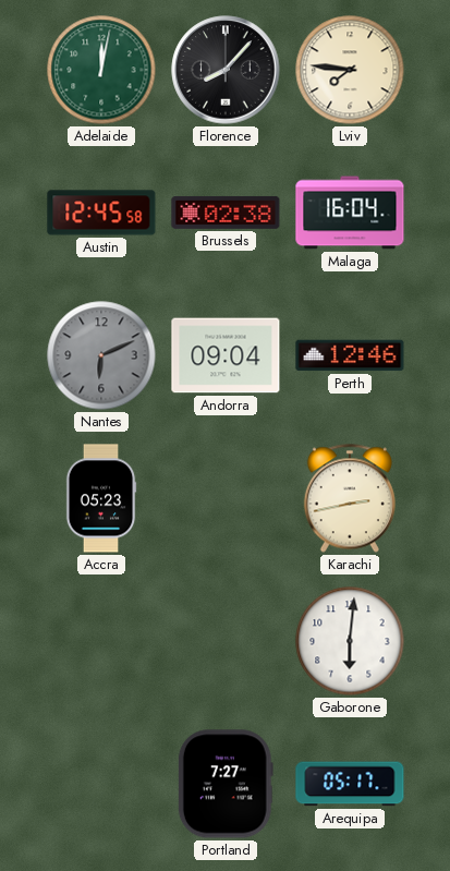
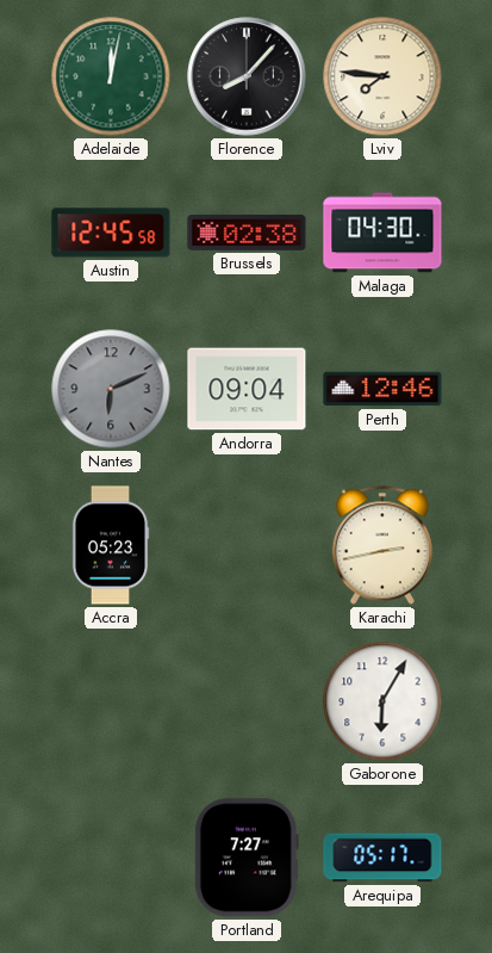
Malaga: 16:04 -> 04:30
Gaborone: 6:01 -> 6:05
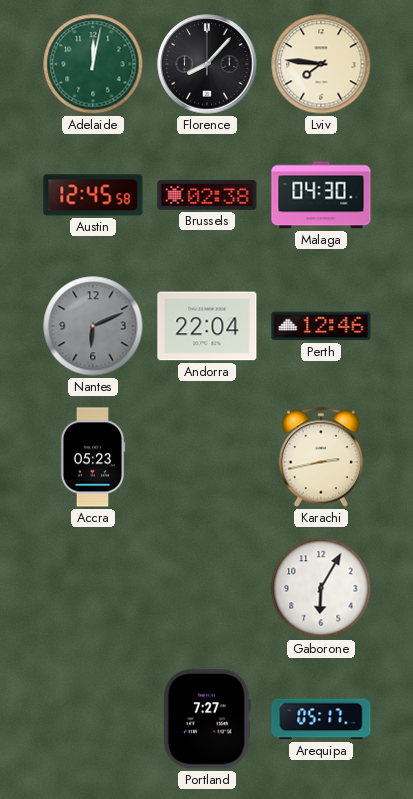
Andorra: 09:04 -> 22:04
